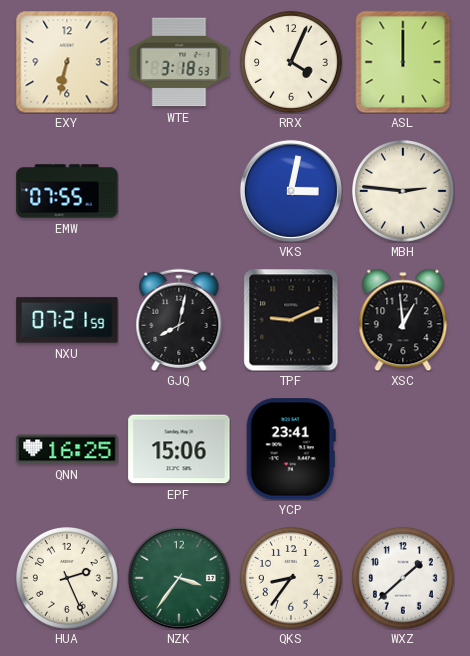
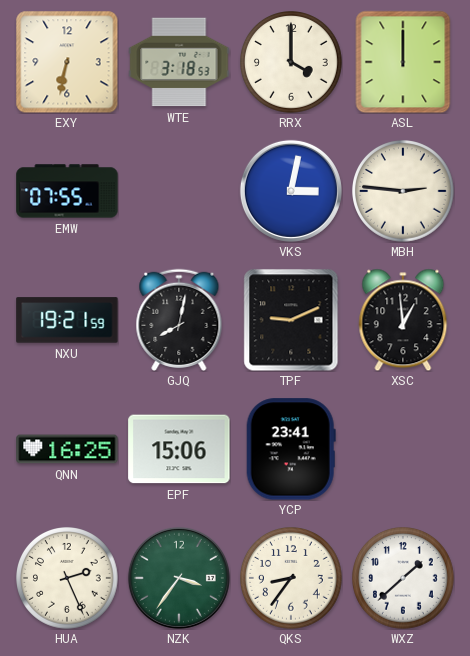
RRX: 4:04 -> 4:00
NXU: 07:21 -> 19:21
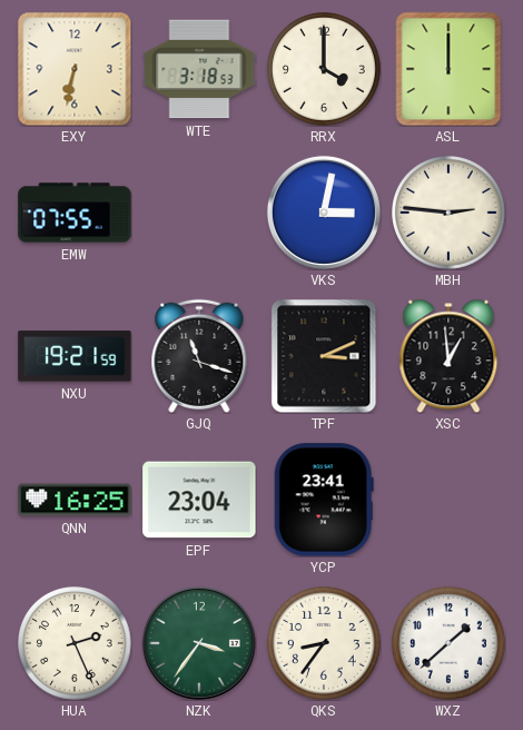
GJQ: 8:02 -> 11:18
TPF: 9:11 -> 3:11
EPF: 15:06 -> 23:04
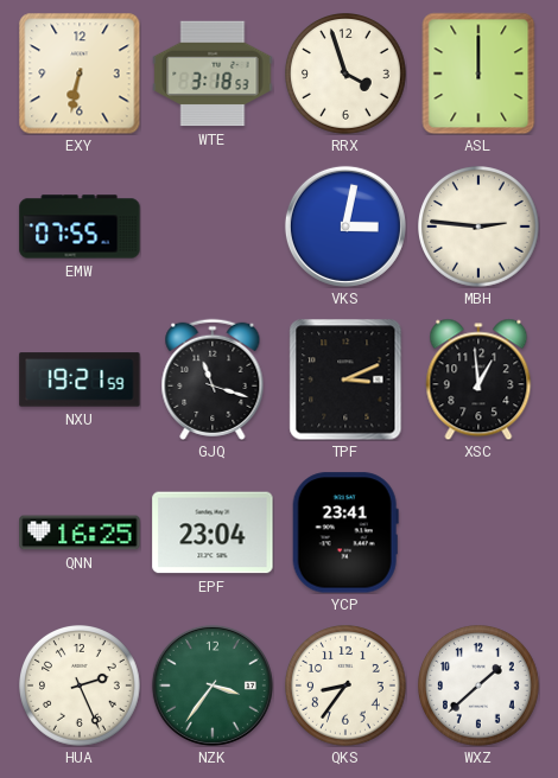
RRX: 4:00 -> 3:57
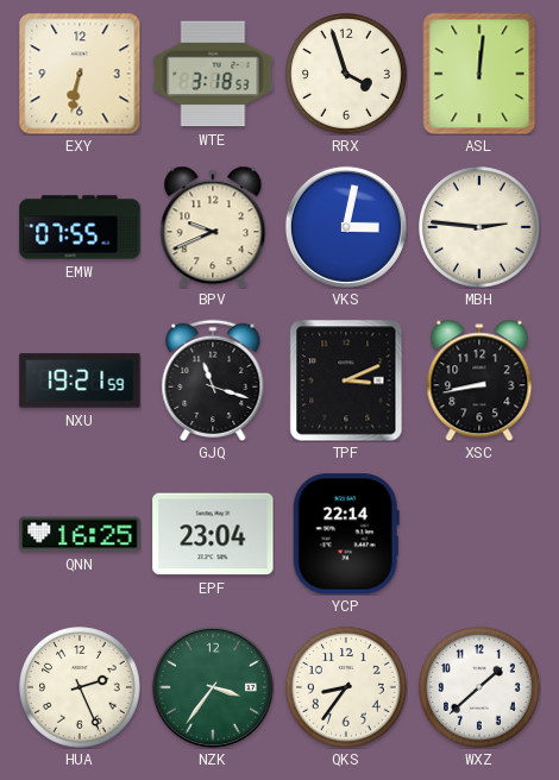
ASL: 12:00 -> 12:01
BPV: none -> 9:41
XSC: 12:59 -> 8:43
YCP: 23:41 -> 22:14
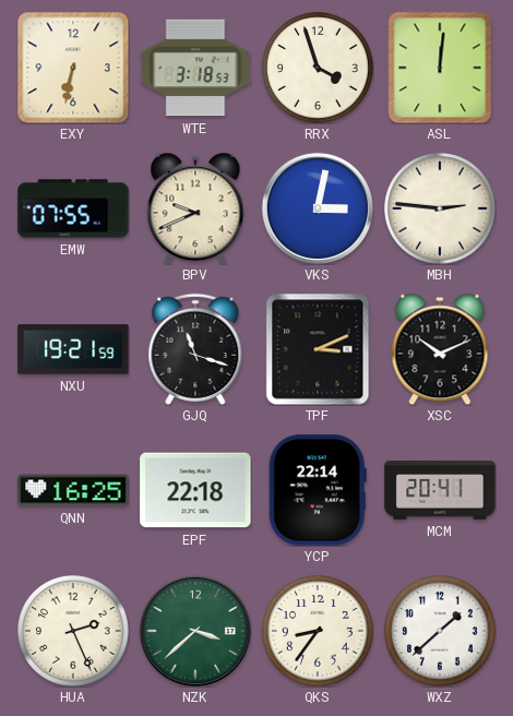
XSC: 8:43 -> 10:11
EPF: 23:04 -> 22:18
MCM: none -> 20:41
NZK: 3:36 -> 3:38
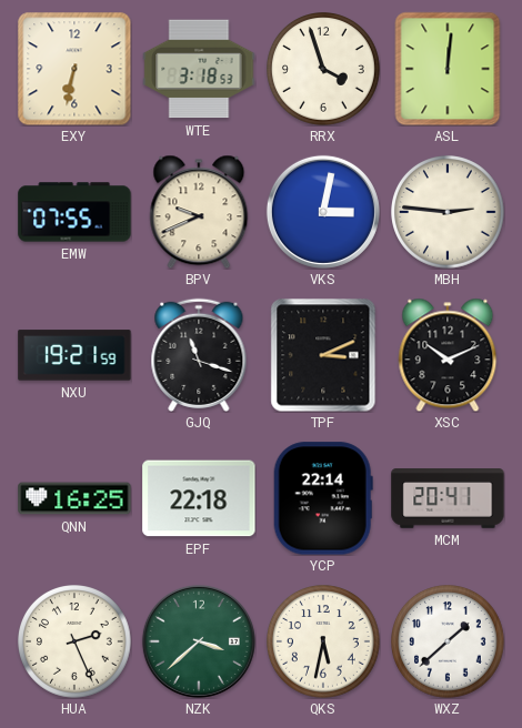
QKS: 8:36 -> 5:32
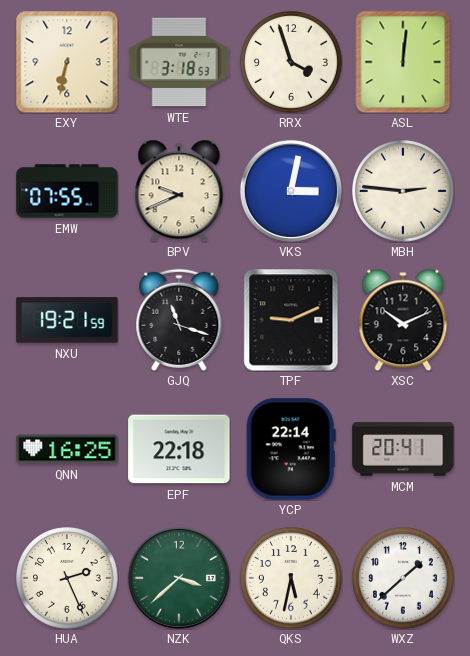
TPF: 3:11 -> 9:11
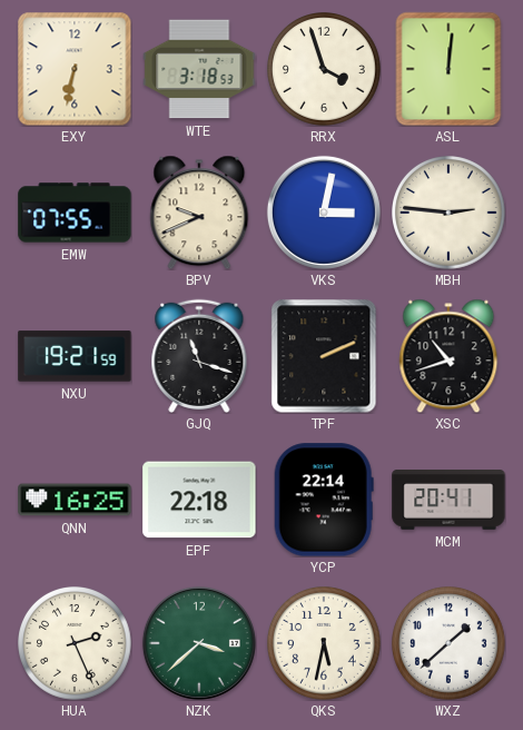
TPF: 9:11 -> 2:11
XSC: 10:11 -> 10:42
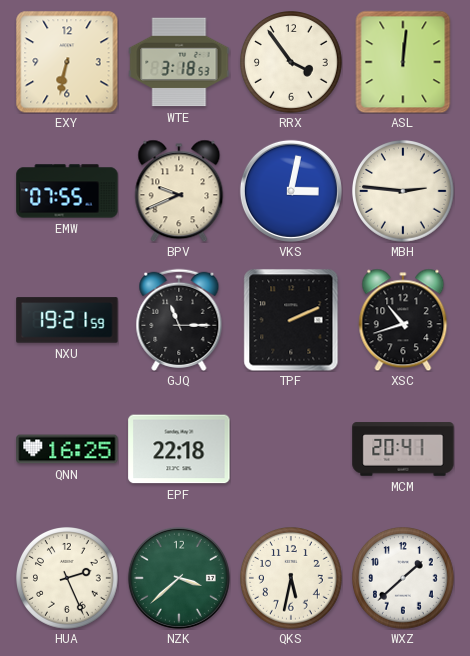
RRX: 3:57 -> 3:54
GJQ: 11:18 -> 11:15
YCP: 22:14 -> none
